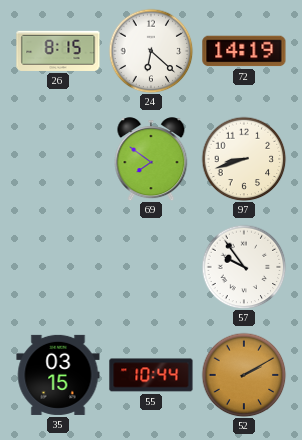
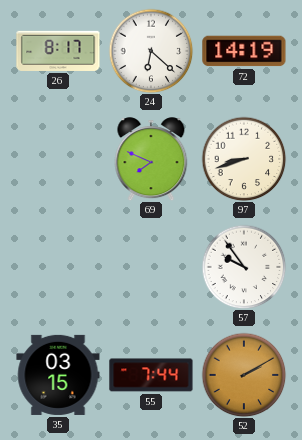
26: 8:15 -> 8:17
69: 7:51 -> 7:49
55: 10:44 -> 7:44
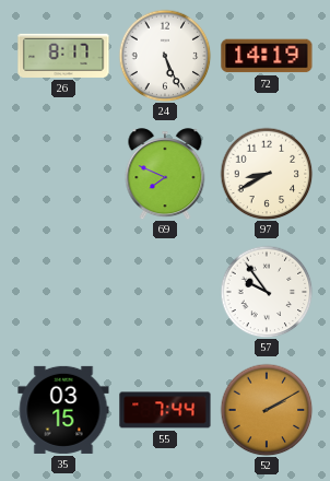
24: 6:22 -> 5:26
97: 8:42 -> 8:40
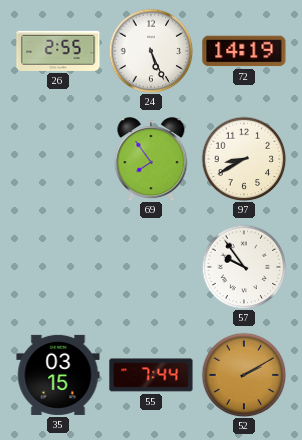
26: 8:17 -> 2:55
69: 7:49 -> 7:54
